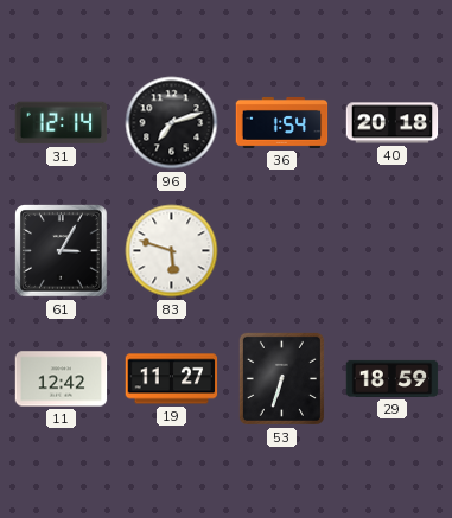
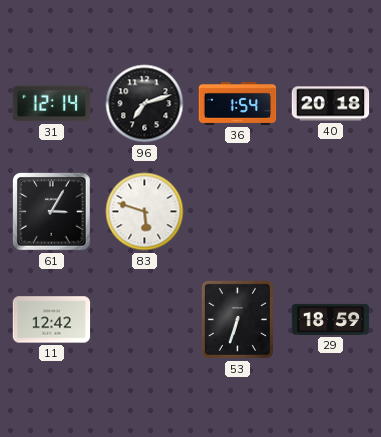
19: 11:27 -> none
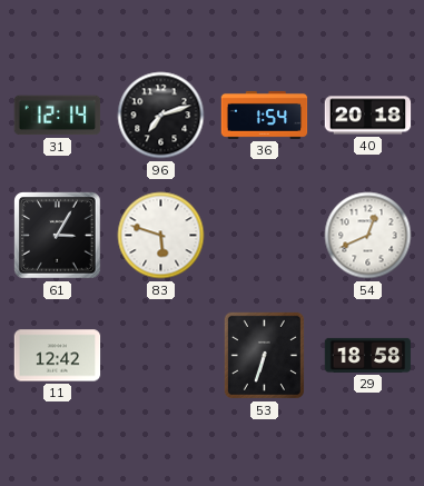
54: none -> 12:41
29: 18:59 -> 18:58
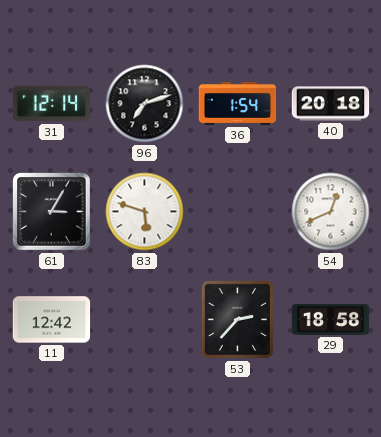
53: 6:33 -> 2:37
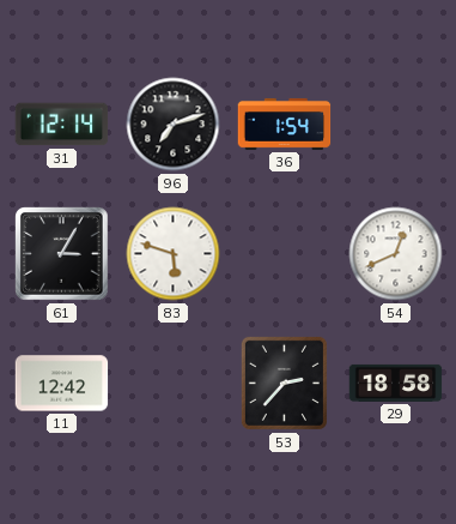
40: 20:18 -> none
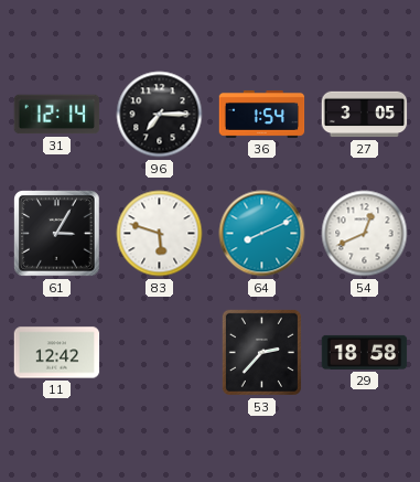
96: 7:12 -> 7:15
27: none -> 3:05
64: none -> 8:11
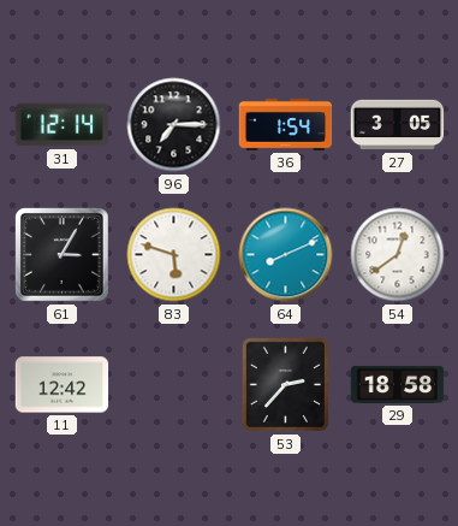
54: 12:41 -> 12:39
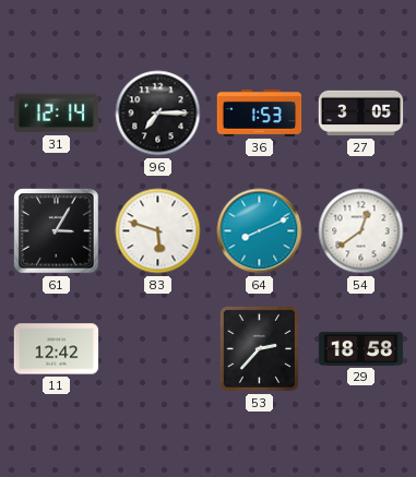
36: 1:54 -> 1:53
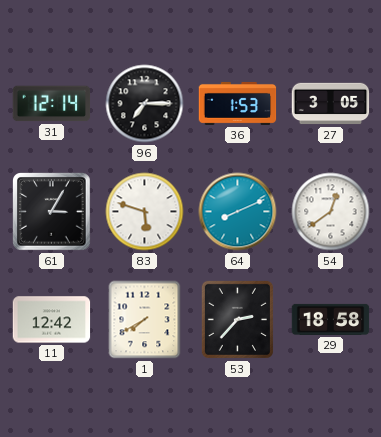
1: none -> 7:40
